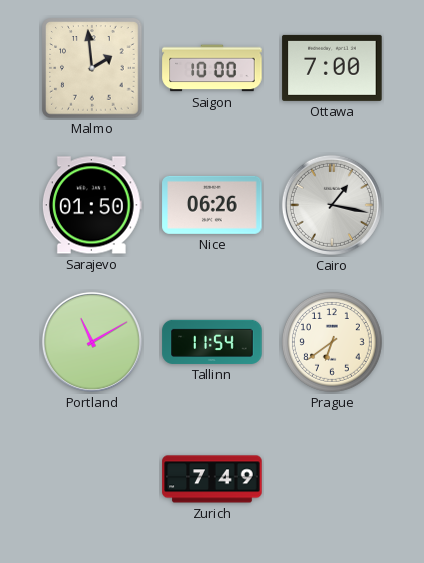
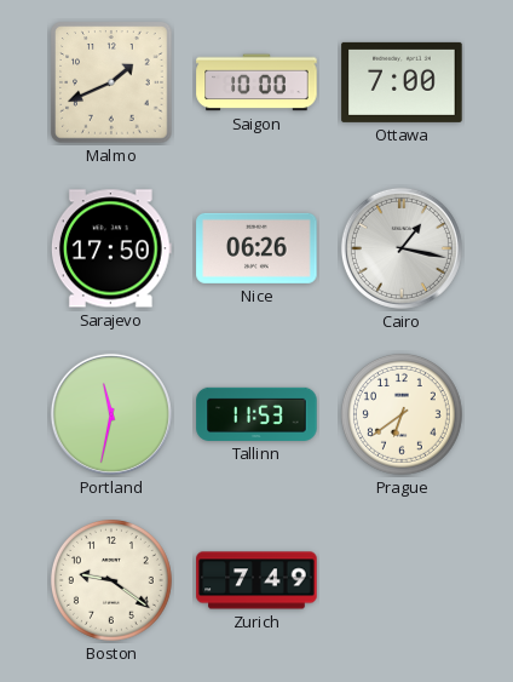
Malmo: 1:59 -> 1:41
Sarajevo: 01:50 -> 17:50
Portland: 11:10 -> 11:32
Tallinn: 11:54 -> 11:53
Boston: none -> 9:21
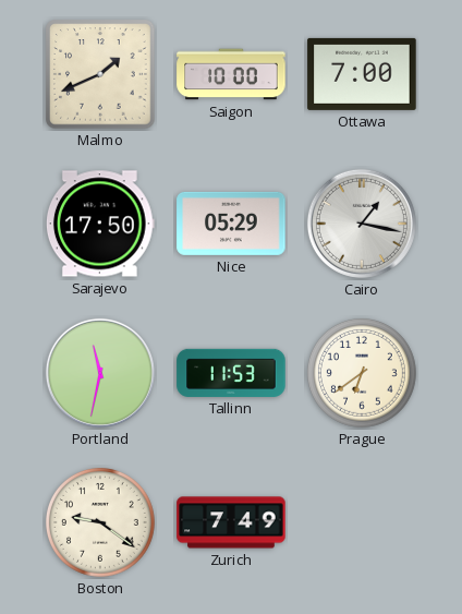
Nice: 06:26 -> 05:29
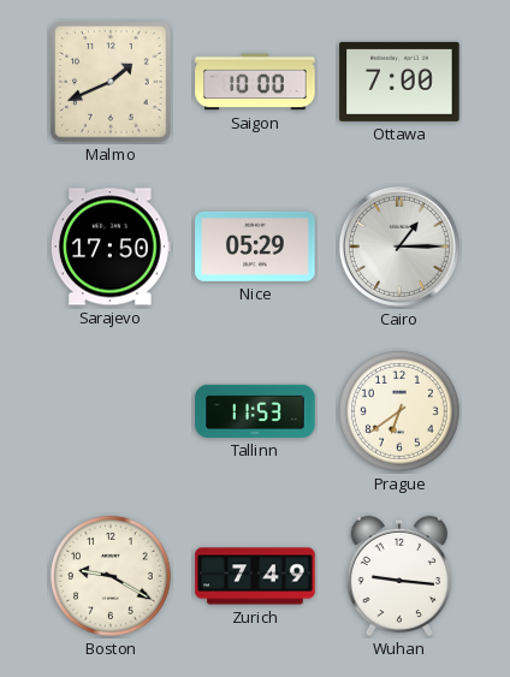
Cairo: 1:17 -> 1:15
Portland: 11:32 -> none
Boston: 9:21 -> 9:20
Wuhan: none -> 9:16
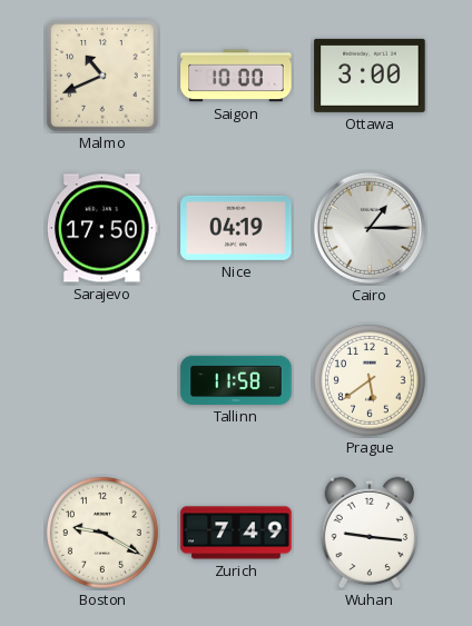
Malmo: 1:41 -> 10:41
Ottawa: 7:00 -> 3:00
Nice: 05:29 -> 04:19
Tallinn: 11:53 -> 11:58
Prague: 6:39 -> 5:39
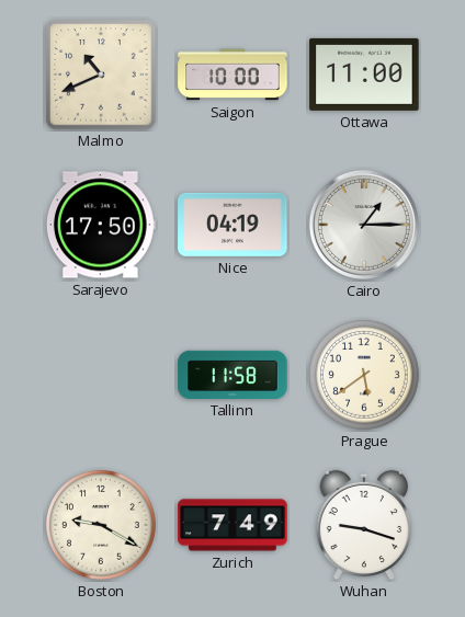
Ottawa: 3:00 -> 11:00
Wuhan: 9:16 -> 9:18
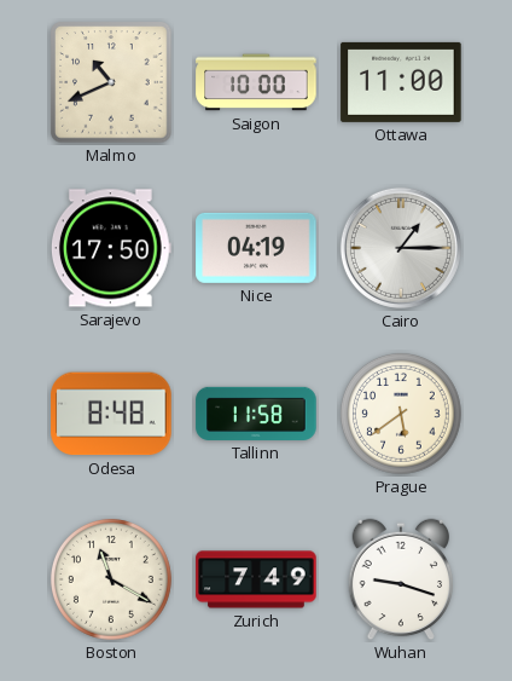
Odesa: none -> 8:48
Boston: 9:20 -> 11:20
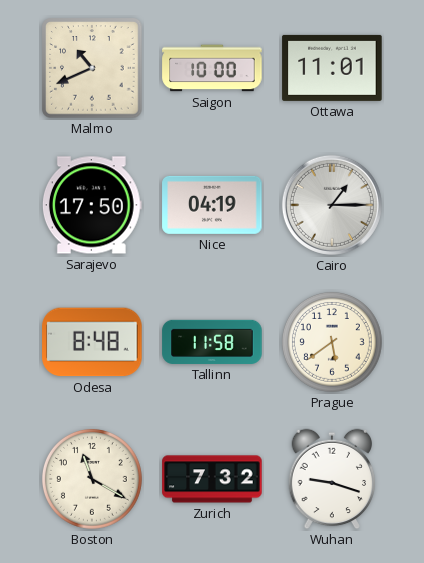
Ottawa: 11:00 -> 11:01
Zurich: 7:49 -> 7:32
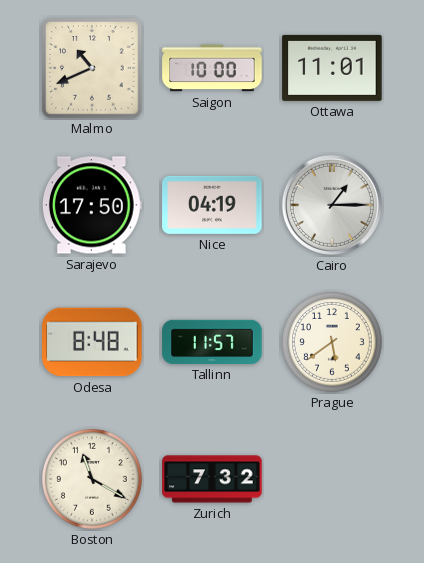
Tallinn: 11:58 -> 11:57
Wuhan: 9:18 -> none
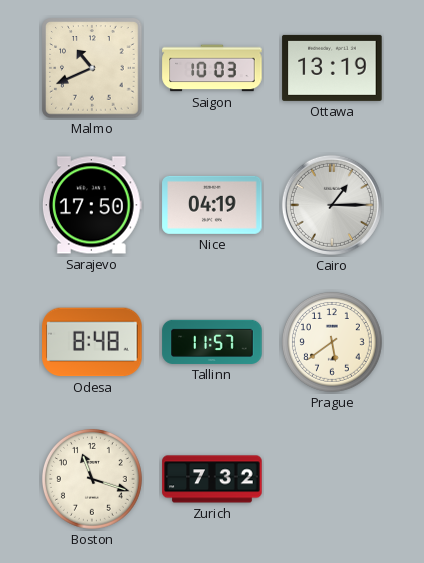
Saigon: 10:00 -> 10:03
Ottawa: 11:01 -> 13:19
Boston: 11:20 -> 11:18
